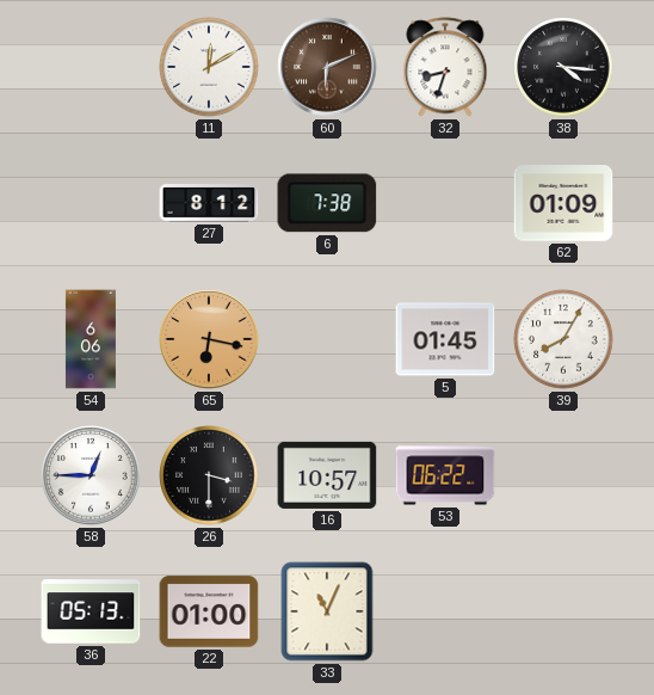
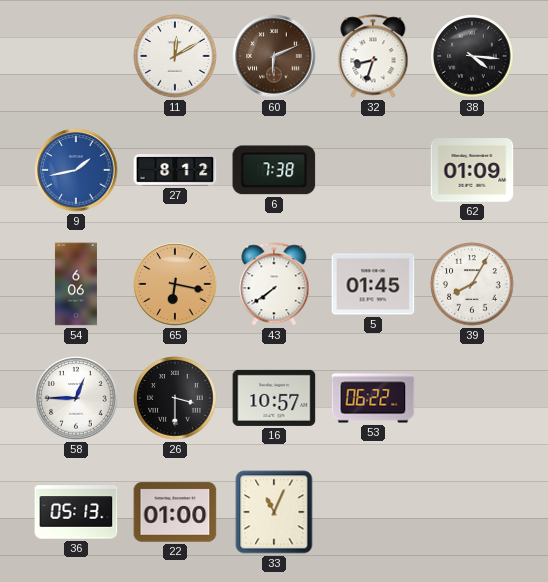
9: none -> 1:43
43: none -> 7:39
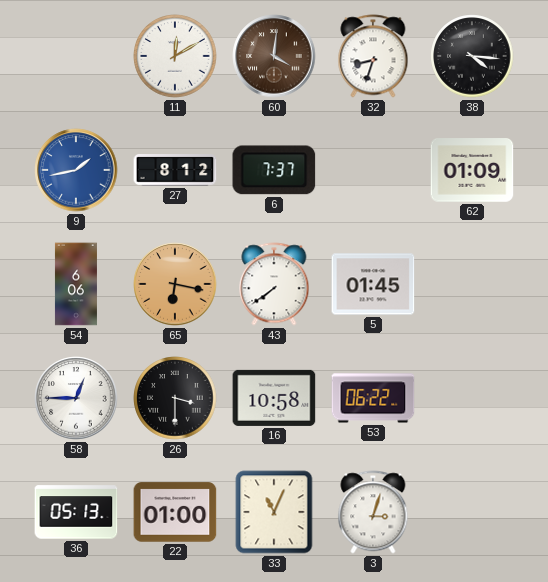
60: 6:11 -> 4:01
6: 7:38 -> 7:37
39: 8:05 -> none
16: 10:57 -> 10:58
3: none -> 3:03
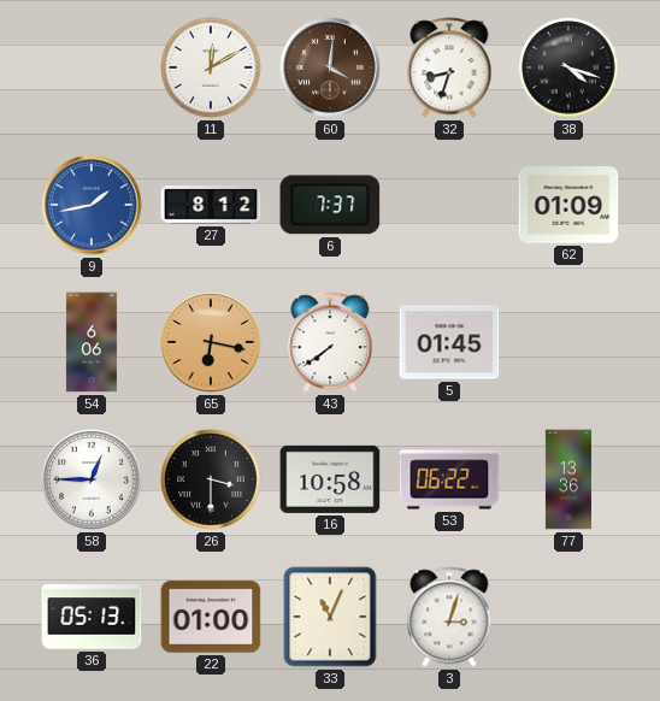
38: 4:16 -> 4:18
77: none -> 13:36
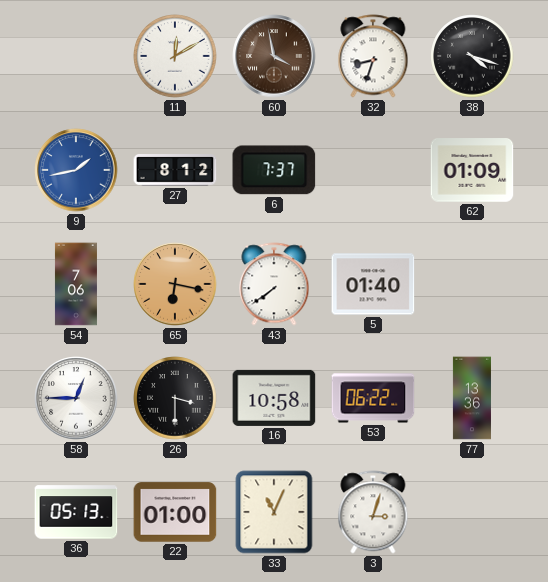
60: 4:01 -> 3:58
54: 6:06 -> 7:06
5: 01:45 -> 01:40
